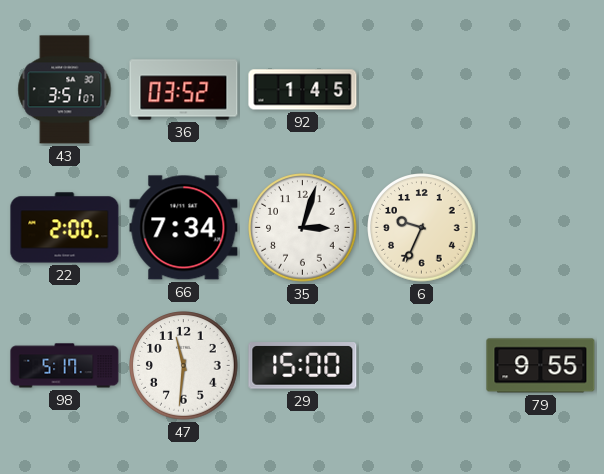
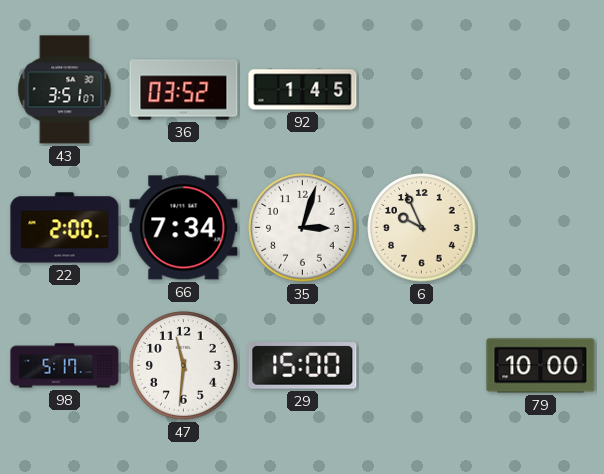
6: 9:34 -> 9:56
79: 9:55 -> 10:00
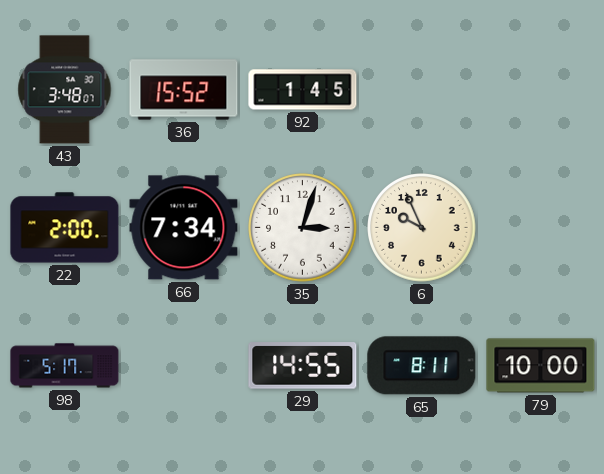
43: 3:51 -> 3:48
36: 03:52 -> 15:52
47: 11:31 -> none
29: 15:00 -> 14:55
65: none -> 8:11
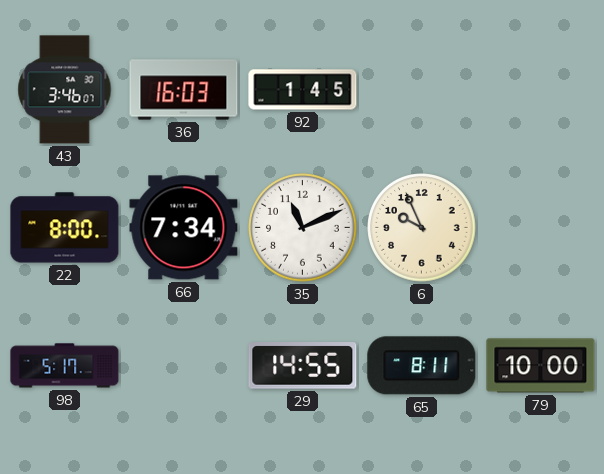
43: 3:48 -> 3:46
36: 15:52 -> 16:03
22: 2:00 -> 8:00
35: 3:03 -> 11:11
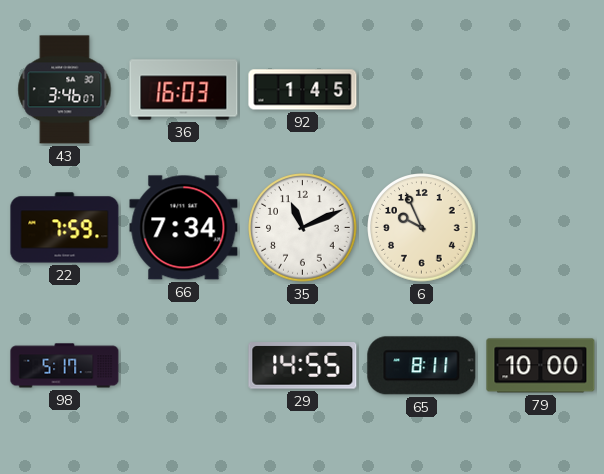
22: 8:00 -> 7:59
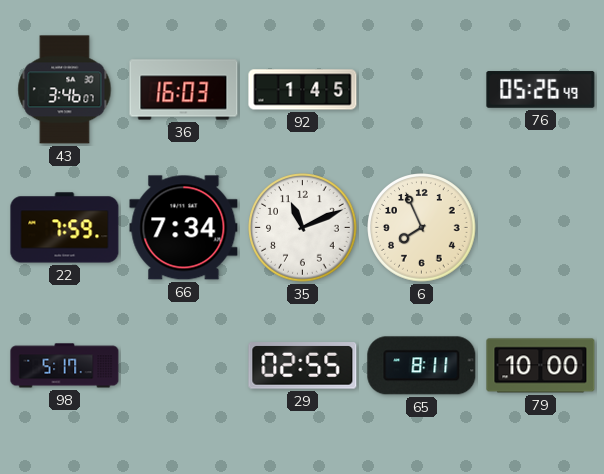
76: none -> 05:26
6: 9:56 -> 7:56
29: 14:55 -> 02:55
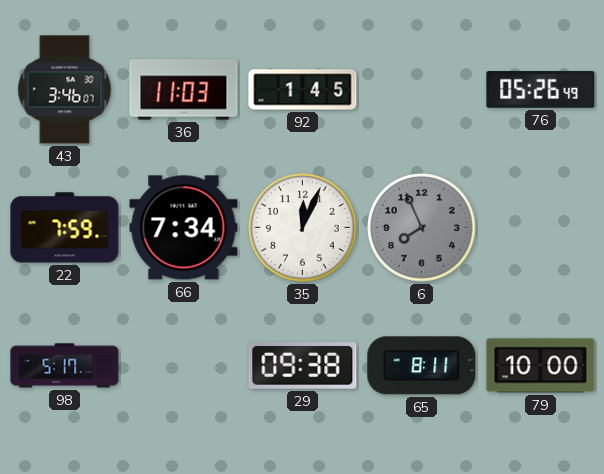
36: 16:03 -> 11:03
35: 11:11 -> 12:04
6 dial: cream -> grey
29: 02:55 -> 09:38
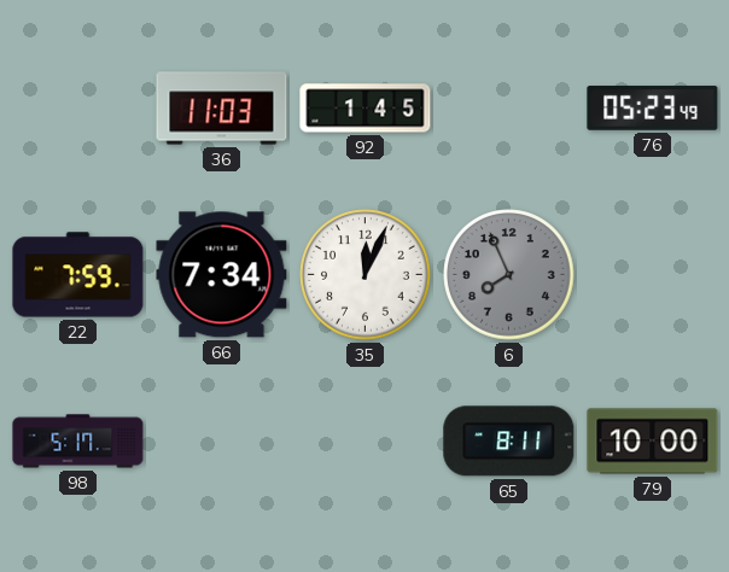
43: 3:46 -> none
76: 05:26 -> 05:23
29: 09:38 -> none
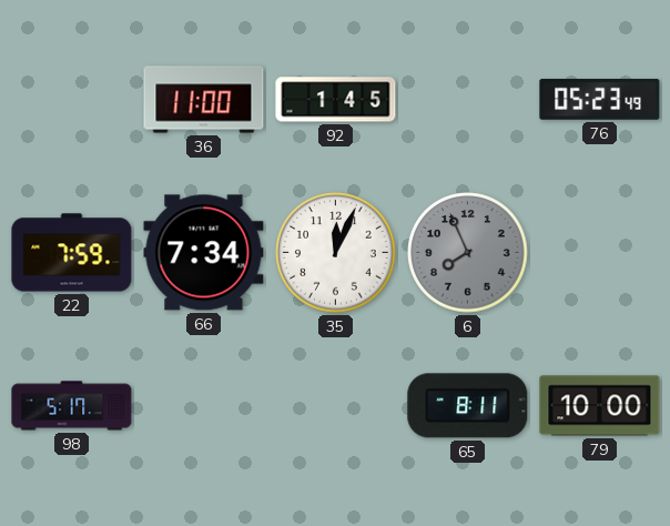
36: 11:03 -> 11:00
